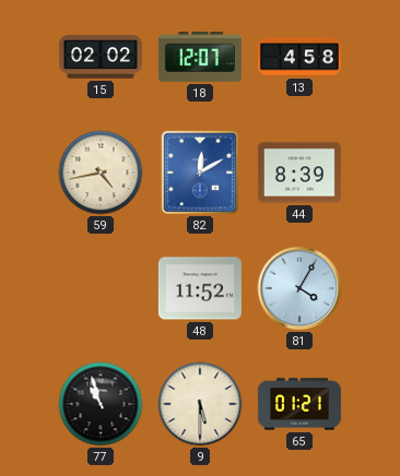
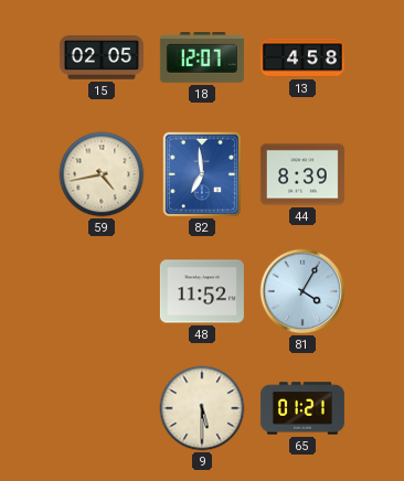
15: 02:02 -> 02:05
82: 12:10 -> 6:59
77: 10:57 -> none
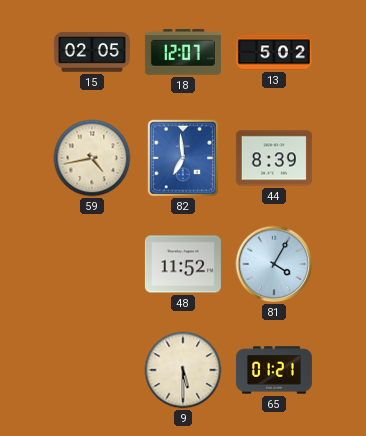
13: 4:58 -> 5:02
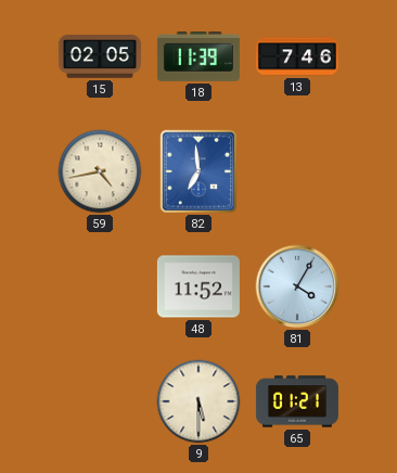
18: 12:07 -> 11:39
13: 5:02 -> 7:46
44: 8:39 -> none
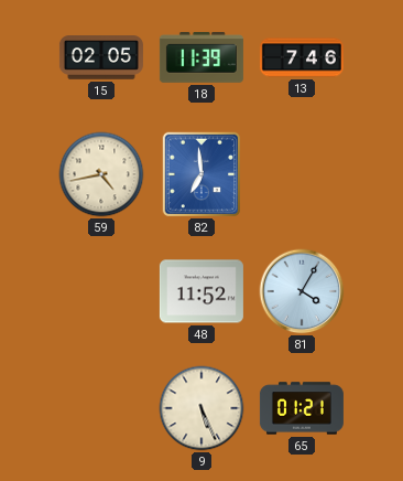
9: 5:30 -> 5:26
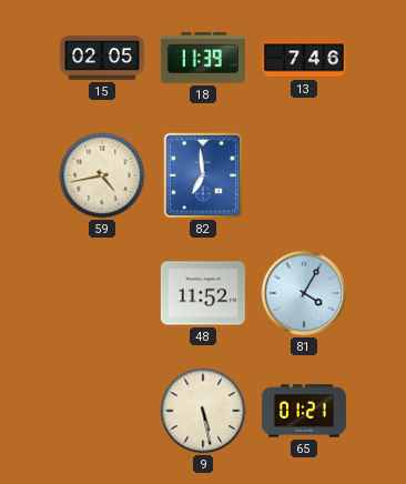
9: 5:26 -> 5:28
